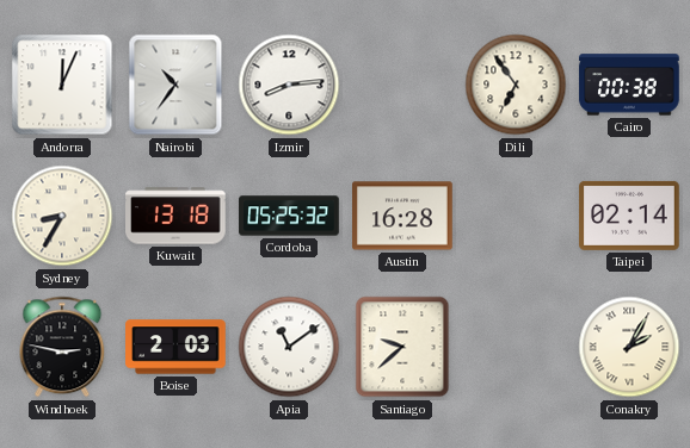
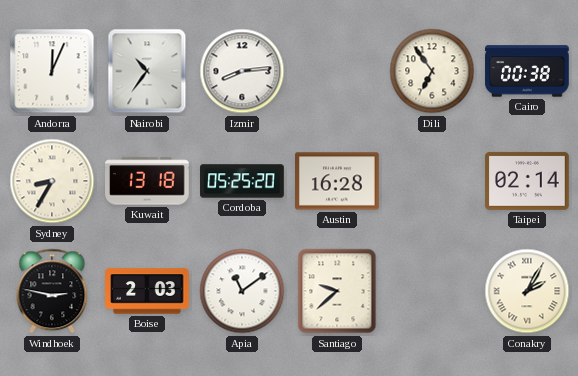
Cordoba: 05:25:32 -> 05:25:20
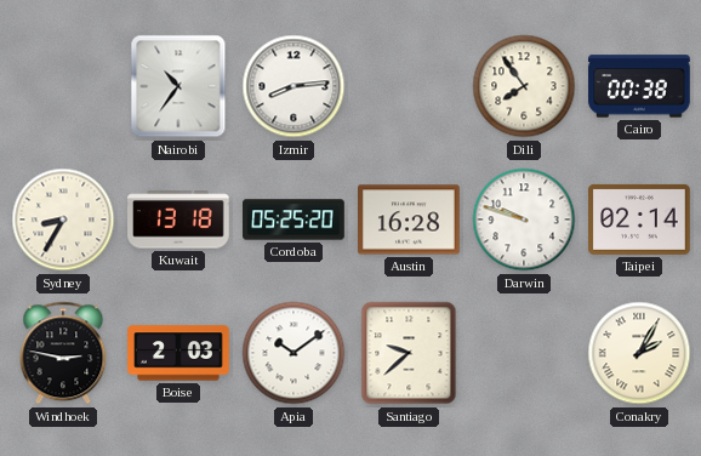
Andorra: 12:04 -> none
Dili: 6:54 -> 7:54
Darwin: none -> 9:48
Apia: 11:09 -> 10:09
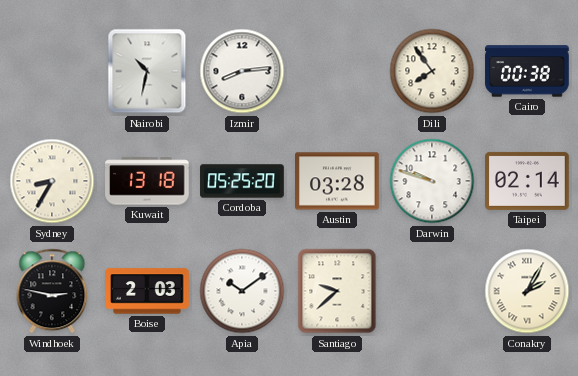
Nairobi: 10:36 -> 10:32
Austin: 16:28 -> 03:28
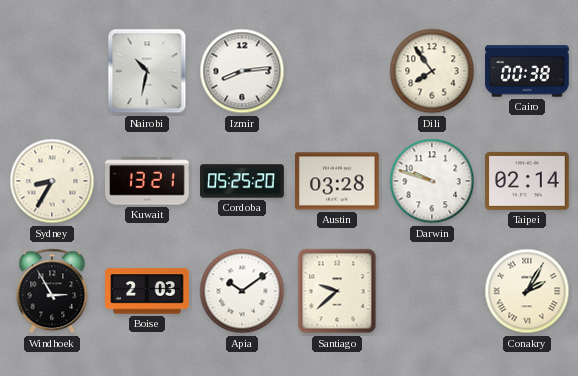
Kuwait: 13:18 -> 13:21
Windhoek: 2:47 -> 2:55
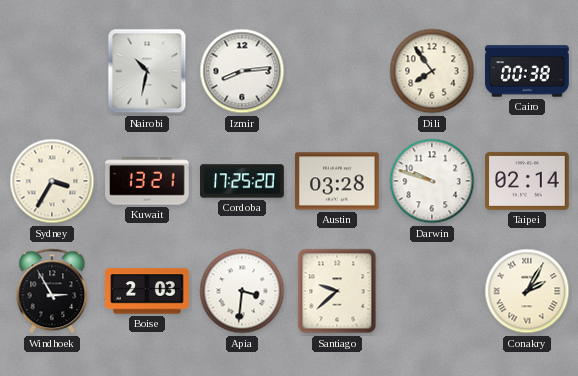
Sydney: 8:35 -> 3:35
Cordoba: 05:25 -> 17:25
Apia: 10:09 -> 3:31
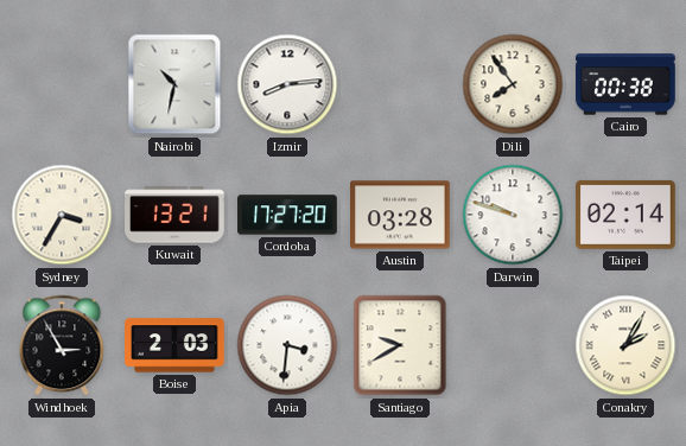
Cordoba: 17:25 -> 17:27
Santiago: 9:38 -> 9:40
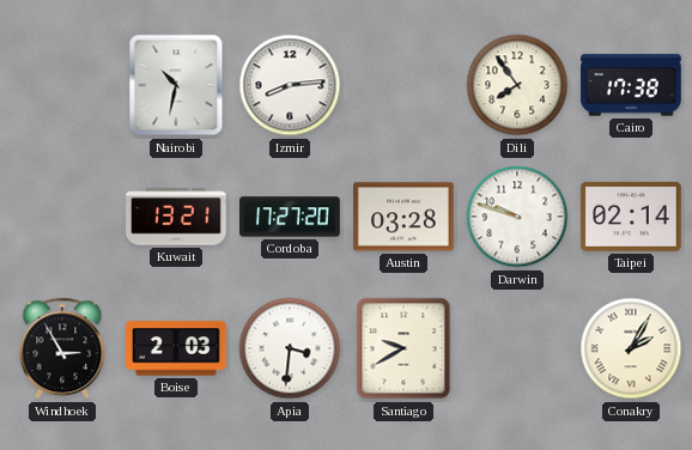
Cairo: 00:38 -> 17:38
Sydney: 3:35 -> none
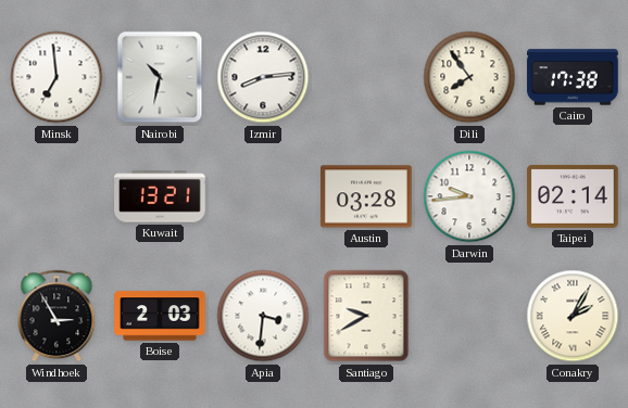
Minsk: none -> 6:59
Cordoba: 17:27 -> none
Darwin: 9:48 -> 9:44
